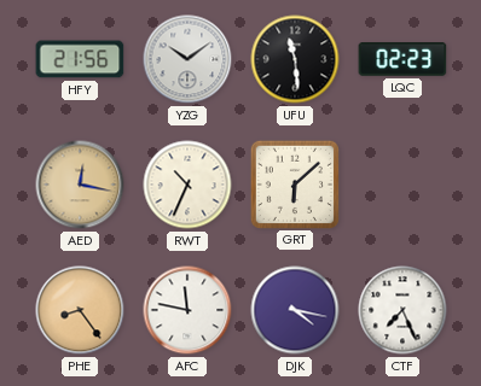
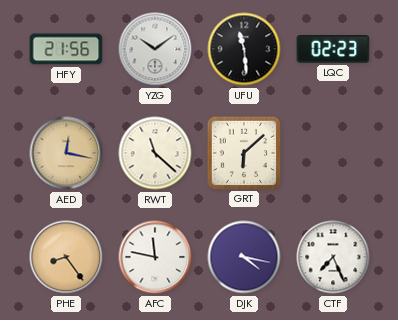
RWT: 10:34 -> 11:22
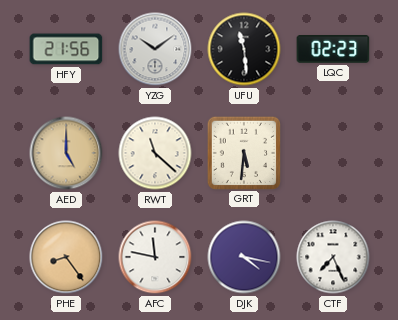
AED: 12:17 -> 5:00
GRT: 6:08 -> 5:31
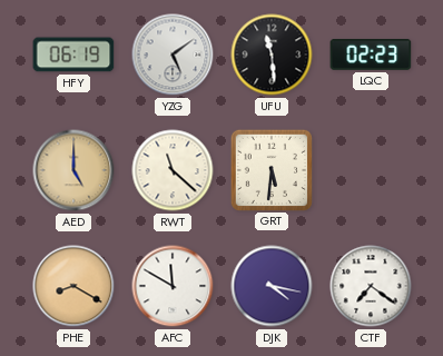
HFY: 21:56 -> 06:19
YZG: 10:09 -> 5:09
PHE: 8:24 -> 8:20
AFC: 11:47 -> 11:50
CTF: 7:26 -> 7:21
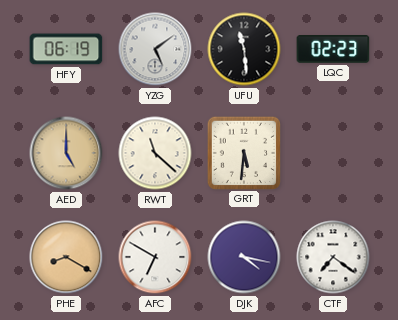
AFC: 11:50 -> 6:50
